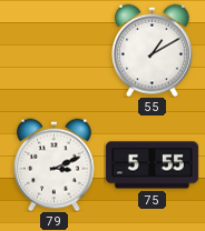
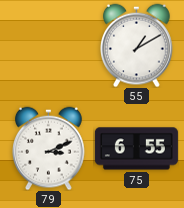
75: 5:55 -> 6:55
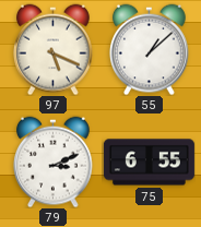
97: none -> 5:19
55: 1:10 -> 1:08
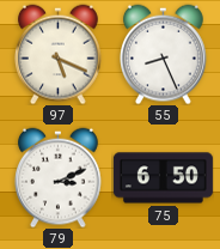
55: 1:08 -> 8:26
75: 6:55 -> 6:50
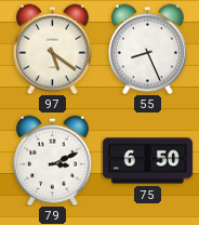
97: 5:19 -> 5:21
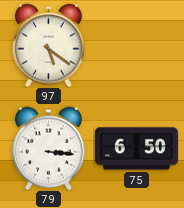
55: 8:26 -> none
79: 3:11 -> 3:16
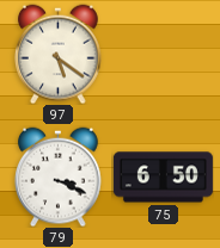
79: 3:16 -> 3:19
